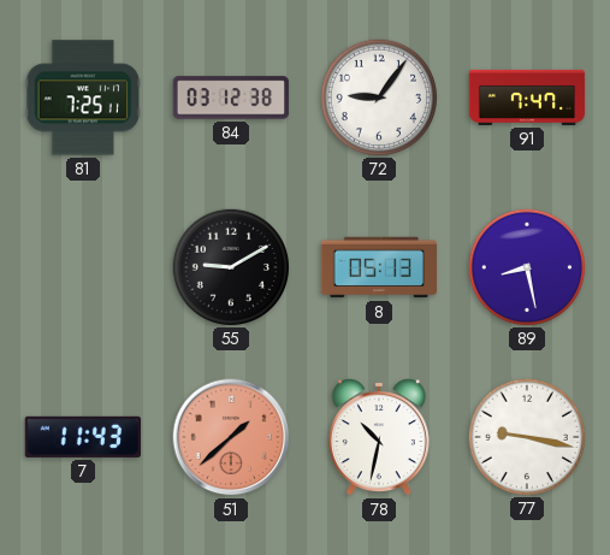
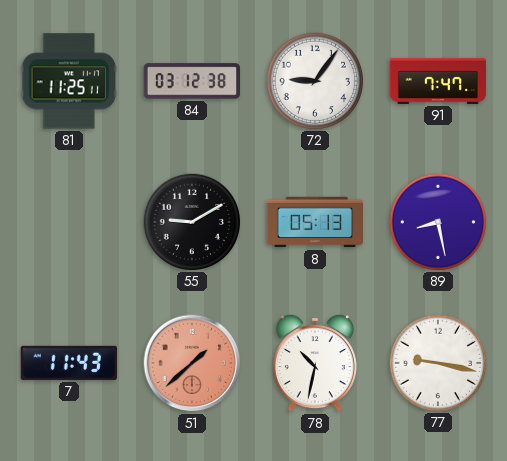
81: 7:25 -> 11:25
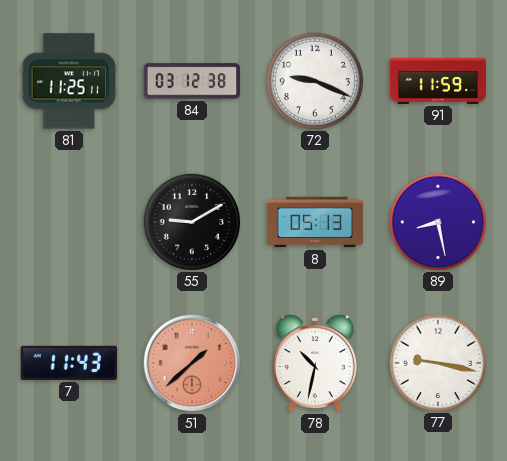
72: 9:06 -> 9:19
91: 7:47 -> 11:59
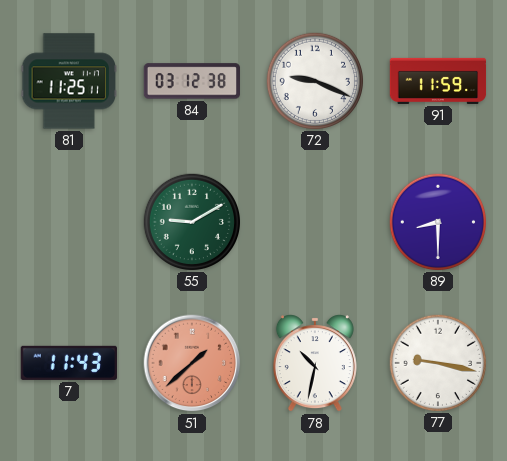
55 dial: black -> green
8: 05:13 -> none
89: 8:28 -> 8:30
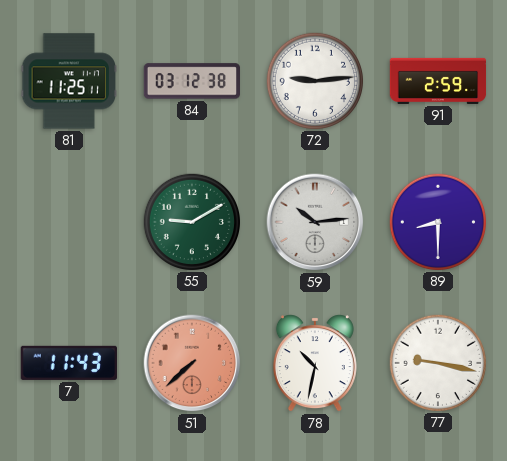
72: 9:19 -> 9:14
91: 11:59 -> 2:59
59: none -> 10:14
51: 1:38 -> 7:38
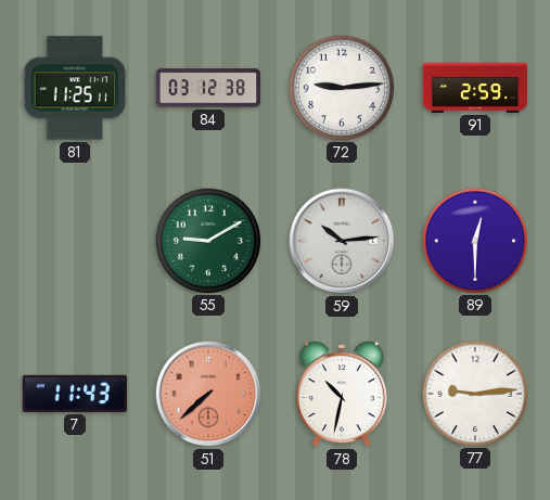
89: 8:30 -> 12:30
77: 9:17 -> 9:14
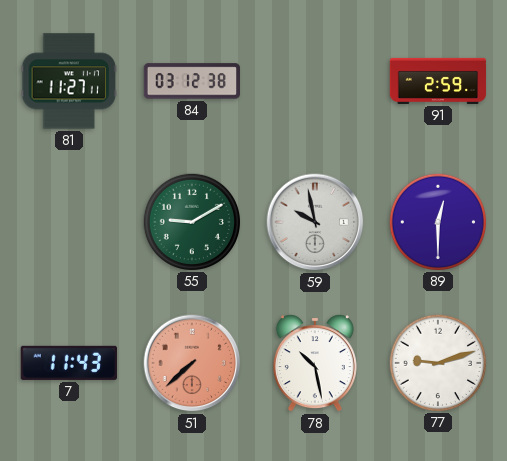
81: 11:25 -> 11:27
72: 9:14 -> none
59: 10:14 -> 9:58
78: 10:32 -> 10:28
77: 9:14 -> 9:12
